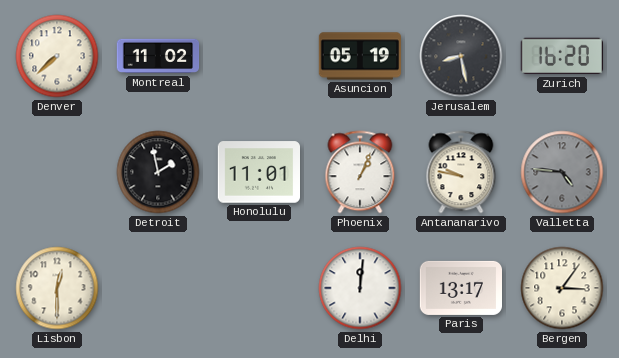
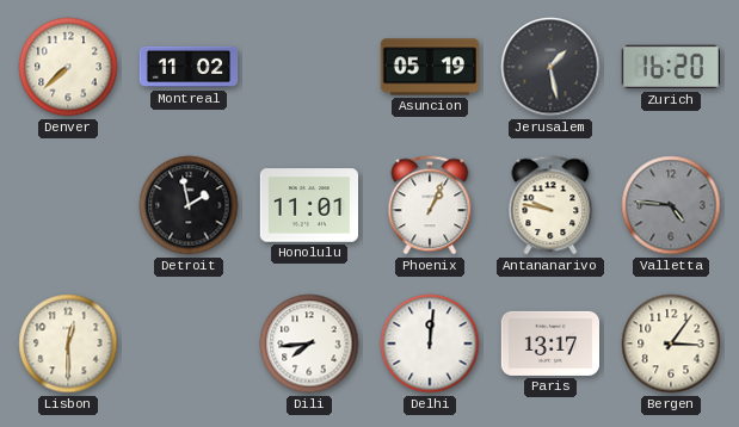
Jerusalem: 8:28 -> 1:28
Dili: none -> 7:44
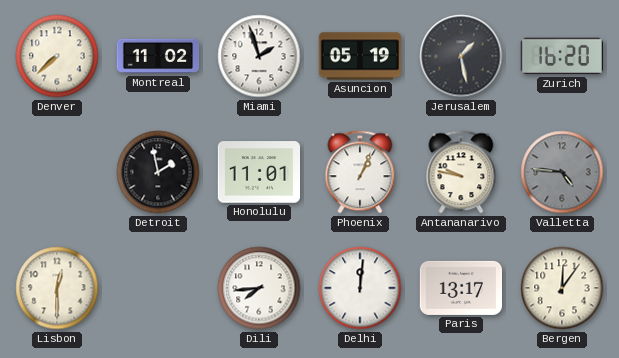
Miami: none -> 1:57
Bergen: 3:06 -> 12:06
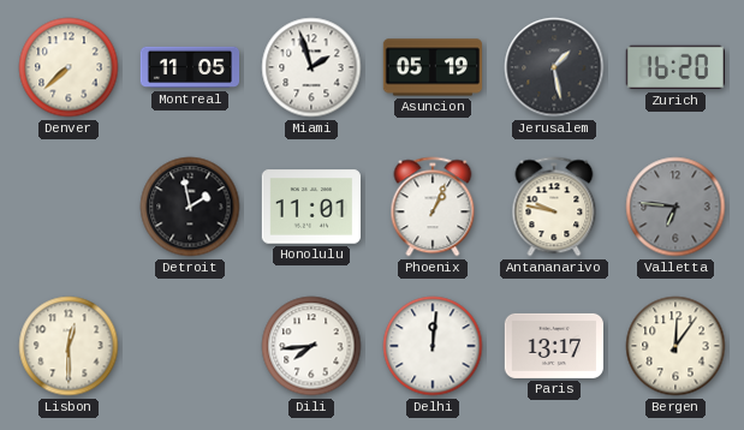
Montreal: 11:02 -> 11:05
Valletta: 4:46 -> 6:46
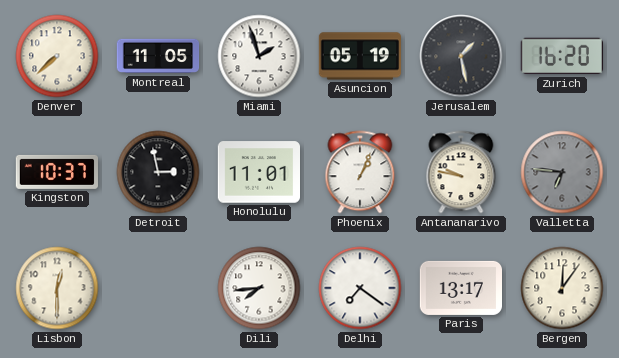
Kingston: none -> 10:37
Detroit: 1:58 -> 2:58
Delhi: 12:01 -> 7:21
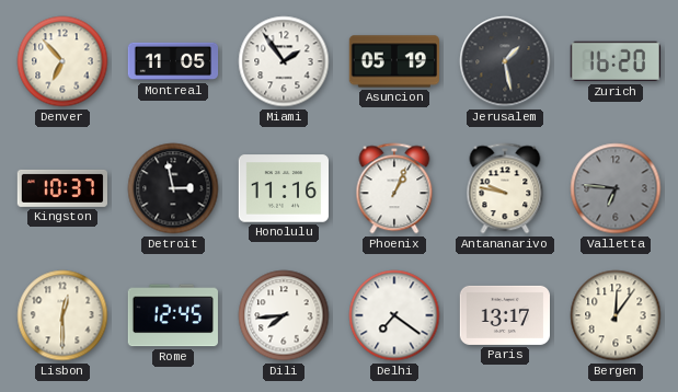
Denver: 7:38 -> 6:53
Miami: 1:57 -> 1:54
Honolulu: 11:01 -> 11:16
Rome: none -> 12:45
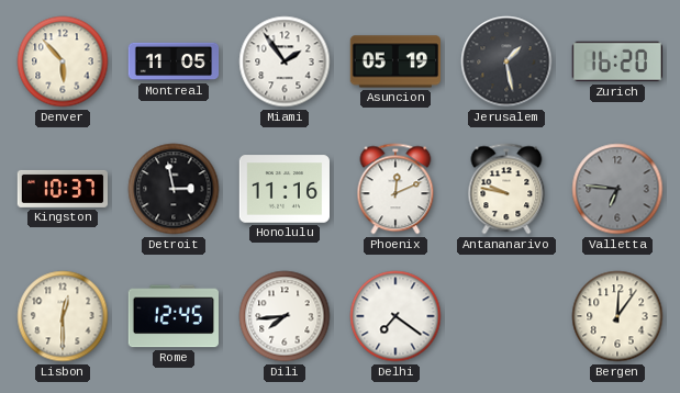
Denver: 6:53 -> 5:53
Phoenix: 1:04 -> 12:11
Paris: 13:17 -> none
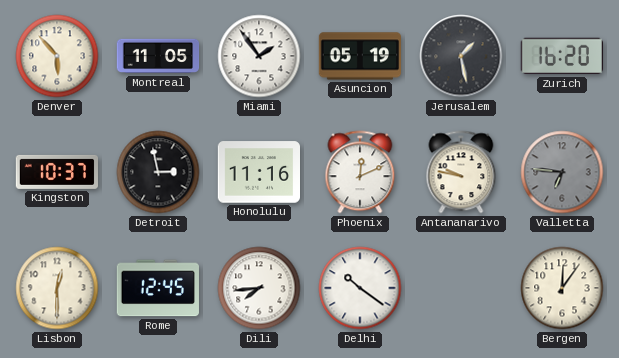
Delhi: 7:21 -> 10:21
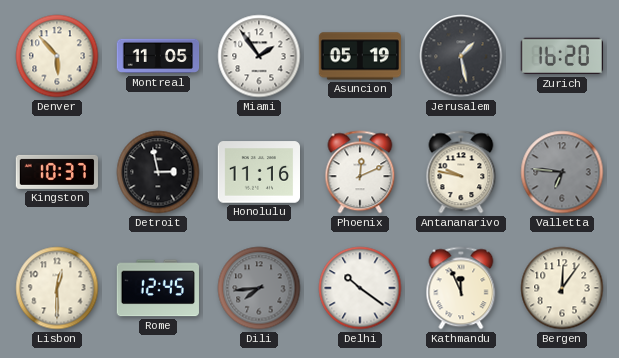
Dili dial: white -> grey
Kathmandu: none -> 11:56
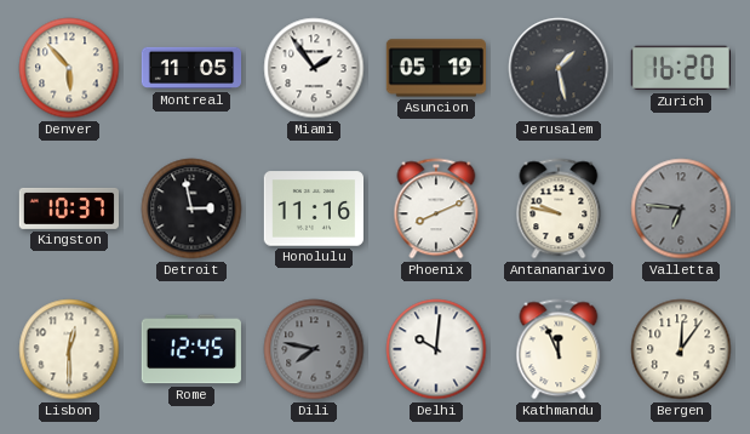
Phoenix: 12:11 -> 8:11
Dili: 7:44 -> 7:47
Delhi: 10:21 -> 10:01
